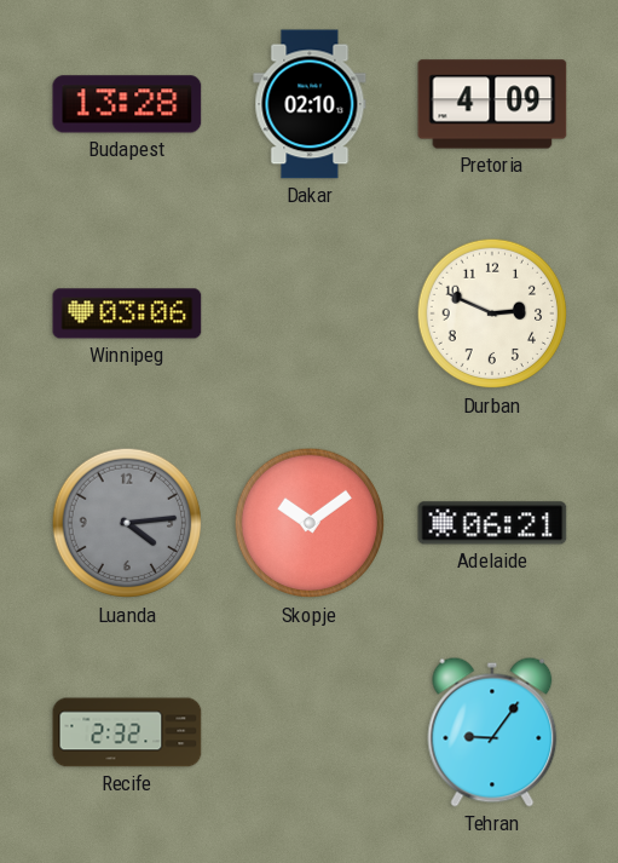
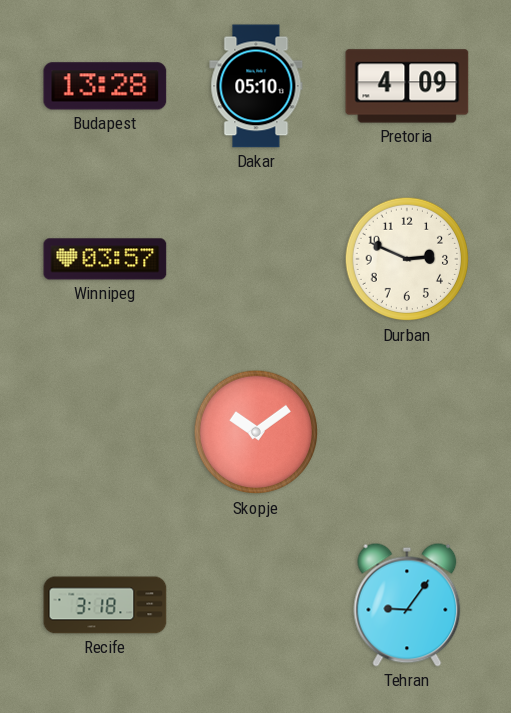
Dakar: 02:10 -> 05:10
Winnipeg: 03:06 -> 03:57
Luanda: 4:14 -> none
Adelaide: 06:21 -> none
Recife: 2:32 -> 3:18
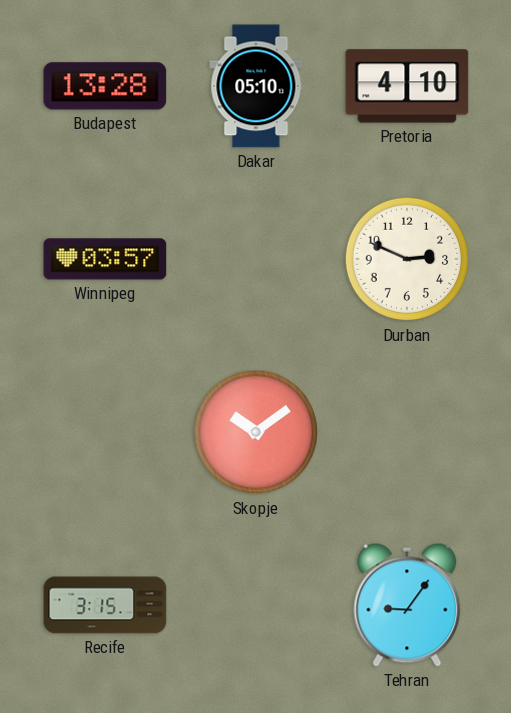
Pretoria: 4:09 -> 4:10
Recife: 3:18 -> 3:15
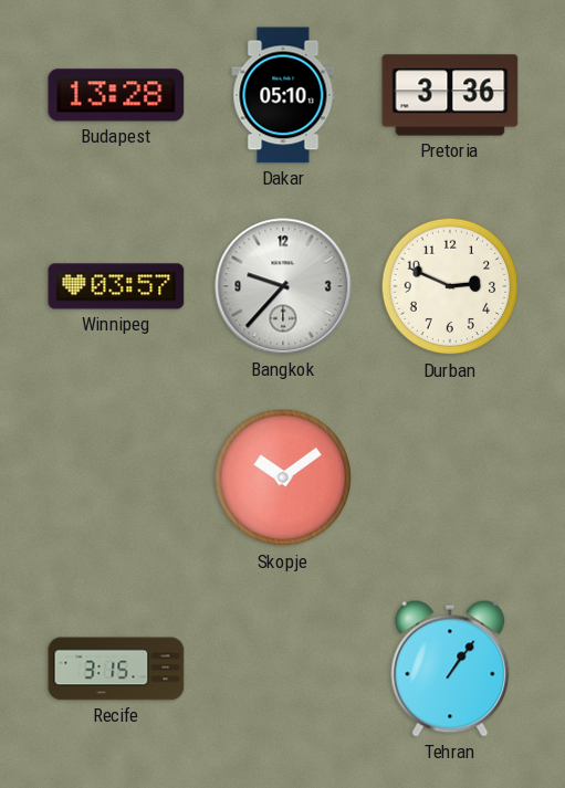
Pretoria: 4:10 -> 3:36
Bangkok: none -> 9:37
Tehran: 9:06 -> 1:06
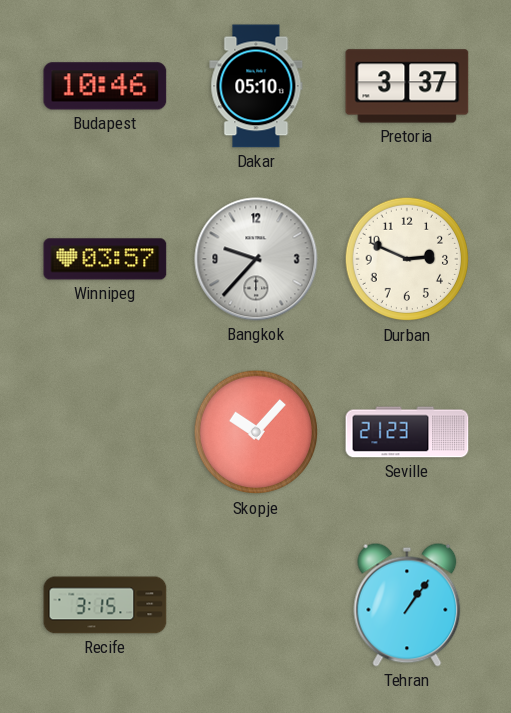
Budapest: 13:28 -> 10:46
Pretoria: 3:36 -> 3:37
Skopje: 10:09 -> 10:07
Seville: none -> 21:23
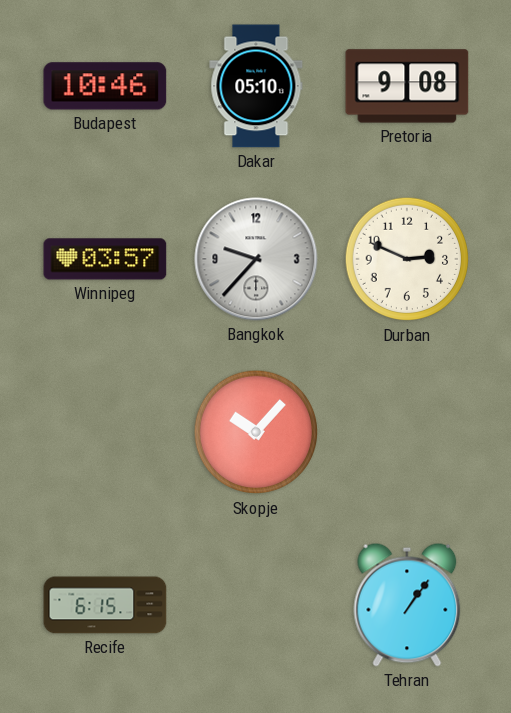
Pretoria: 3:37 -> 9:08
Seville: 21:23 -> none
Recife: 3:15 -> 6:15
